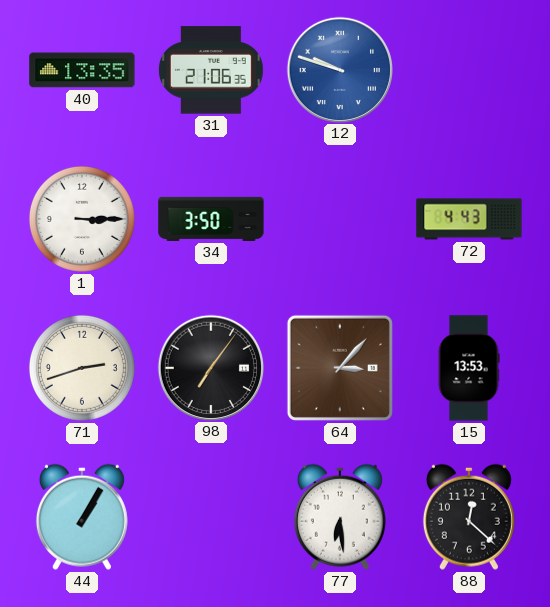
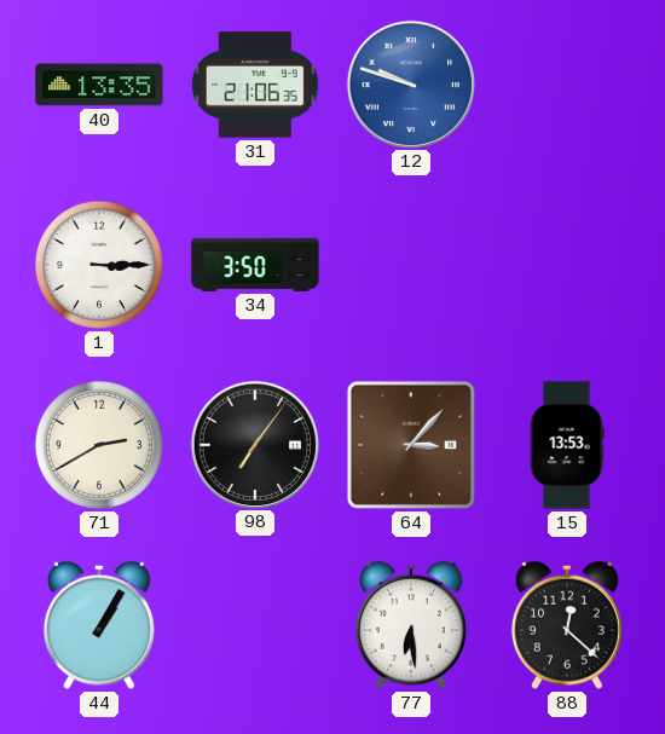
72: 4:43 -> none
71: 2:42 -> 2:40
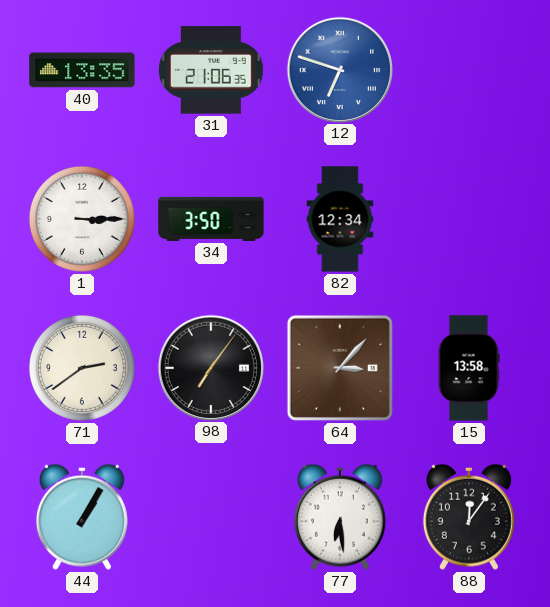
12: 9:48 -> 6:48
82: none -> 12:34
71: 2:40 -> 2:39
15: 13:53 -> 13:58
88: 12:22 -> 12:06
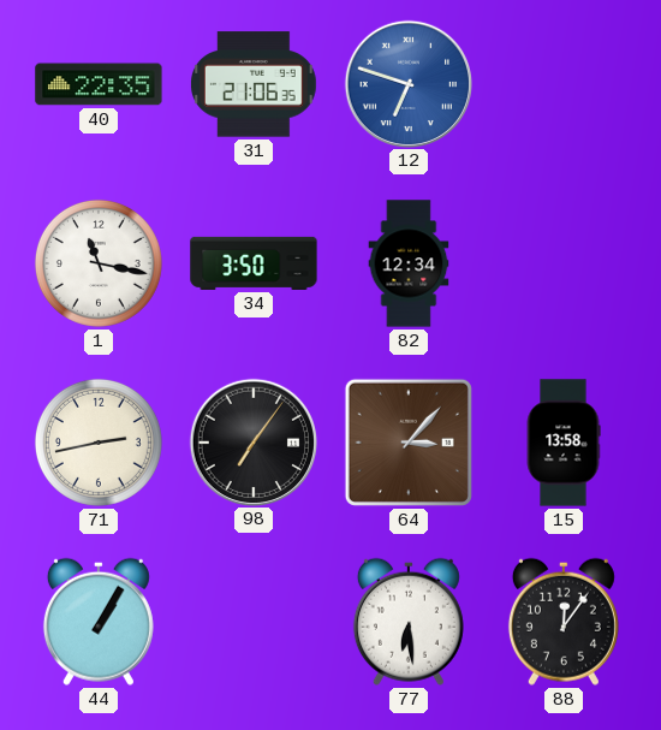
40: 13:35 -> 22:35
1: 3:15 -> 11:17
71: 2:39 -> 2:43
